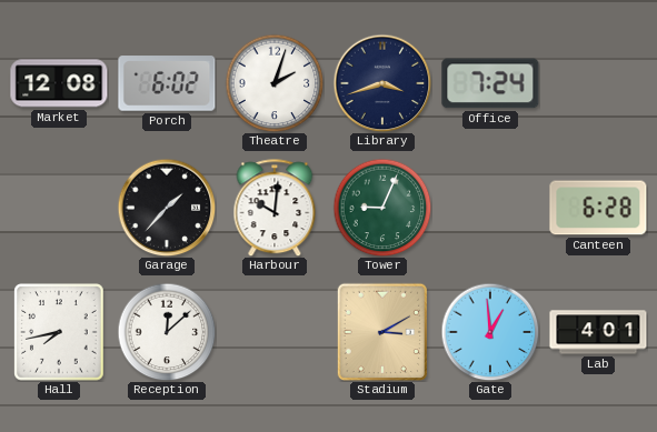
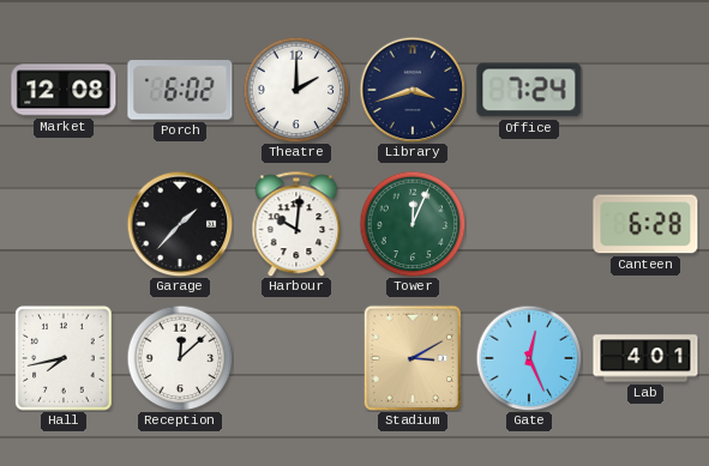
Theatre: 2:03 -> 2:00
Tower: 9:04 -> 12:04
Gate: 12:59 -> 12:26
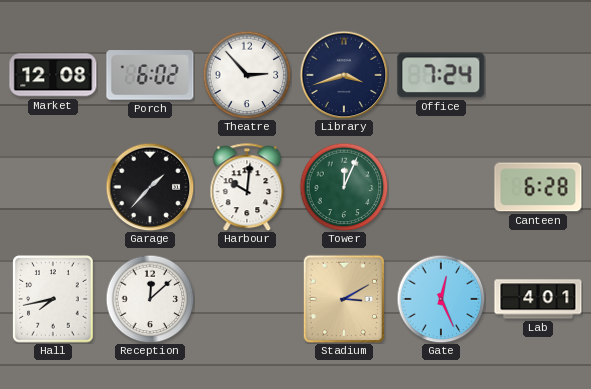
Theatre: 2:00 -> 2:53
